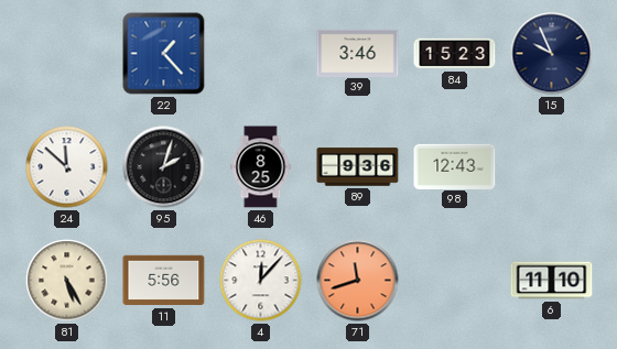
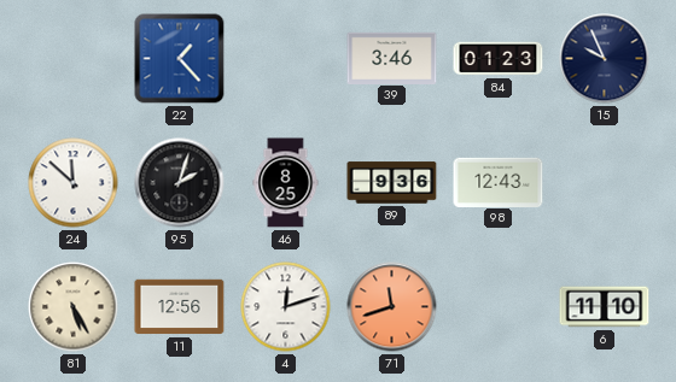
84: 15:23 -> 01:23
11: 5:56 -> 12:56
4: 12:07 -> 12:12
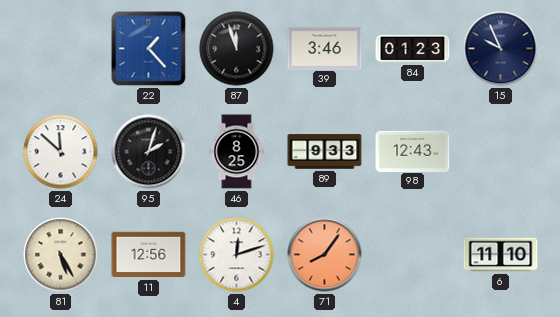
87: none -> 11:57
89: 9:36 -> 9:33
71: 11:42 -> 8:06
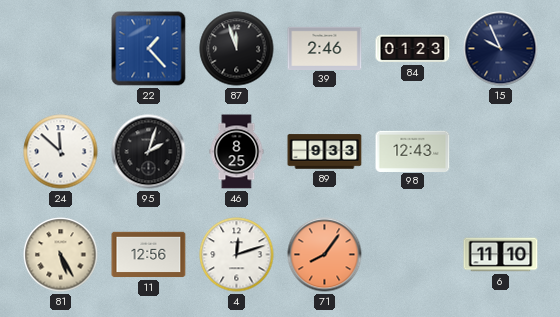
39: 3:46 -> 2:46
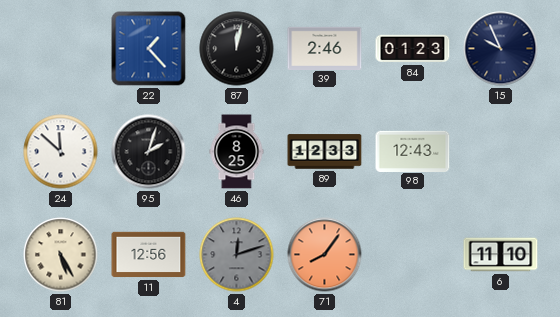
87: 11:57 -> 12:02
89: 9:33 -> 12:33
4 dial: white -> grey
